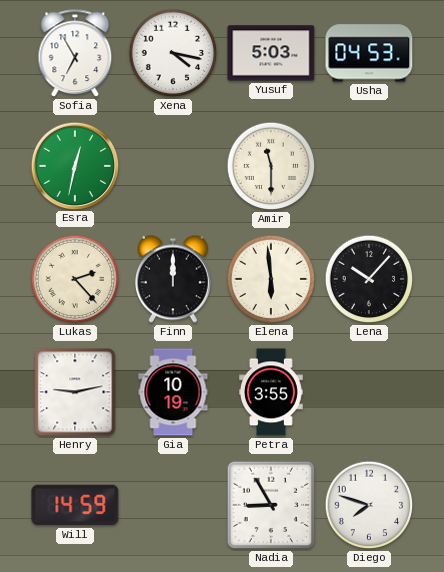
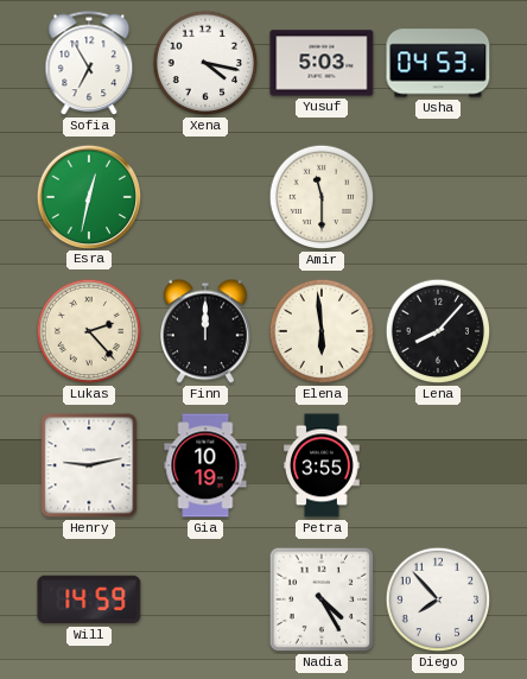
Lena: 10:07 -> 8:07
Nadia: 8:55 -> 4:25
Diego: 7:48 -> 7:53
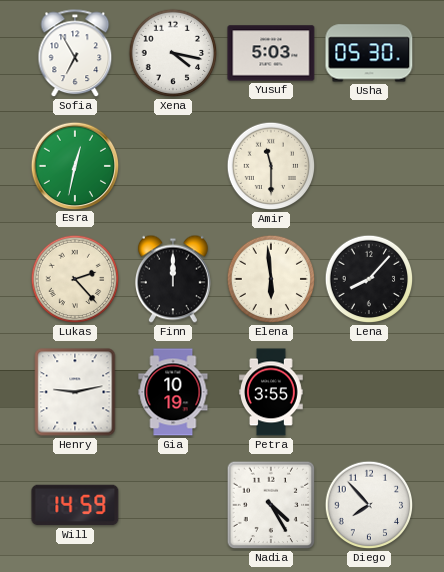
Usha: 04:53 -> 05:30
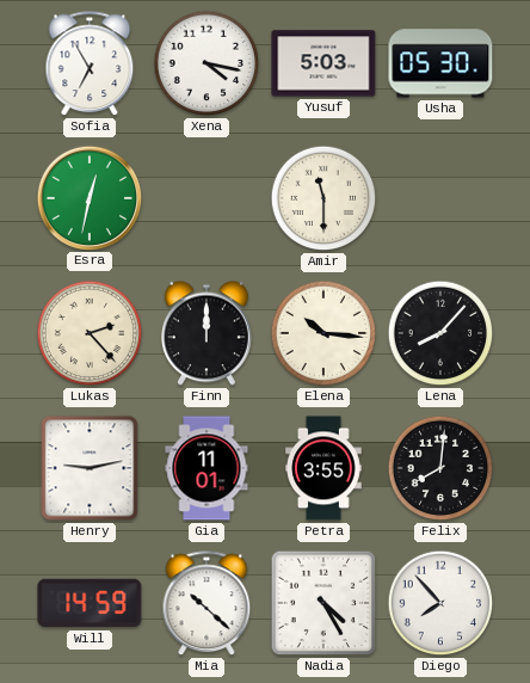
Elena: 5:59 -> 10:16
Gia: 10:19 -> 11:01
Felix: none -> 8:01
Mia: none -> 10:22
